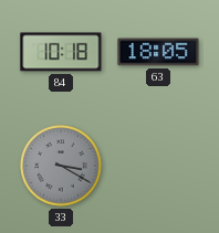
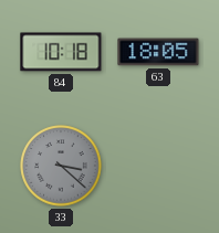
33: 3:20 -> 3:22
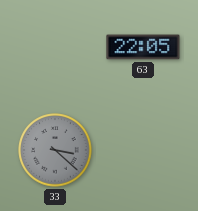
84: 10:18 -> none
63: 18:05 -> 22:05
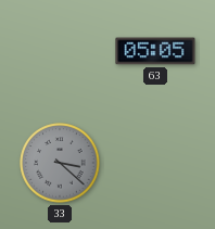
63: 22:05 -> 05:05
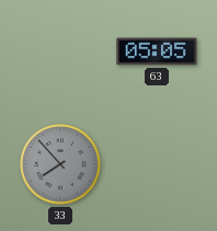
33: 3:22 -> 7:53
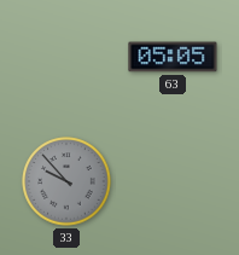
33: 7:53 -> 9:53
